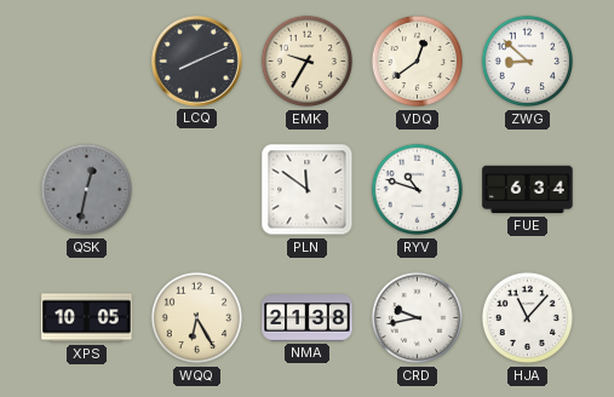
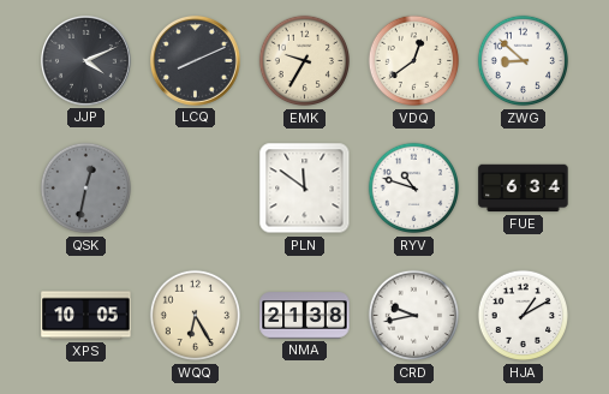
JJP: none -> 4:11
HJA: 11:07 -> 1:10
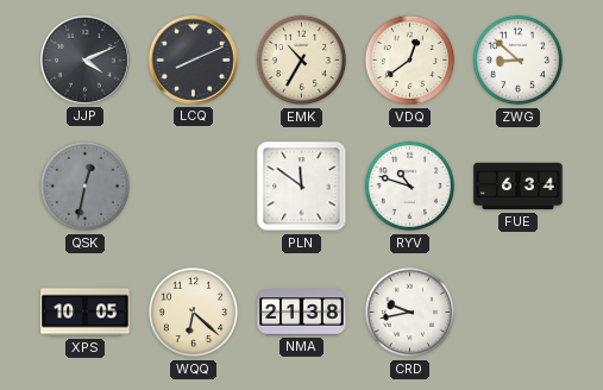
EMK: 9:35 -> 10:35
WQQ: 6:25 -> 6:22
HJA: 1:10 -> none
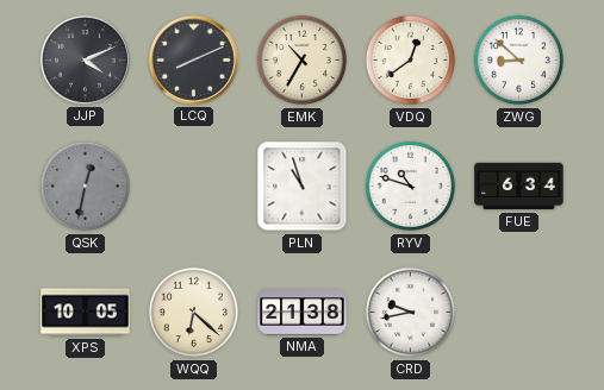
PLN: 11:51 -> 10:57
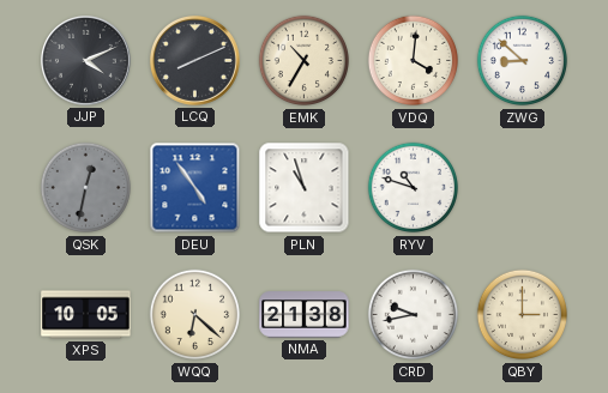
VDQ: 12:39 -> 4:01
DEU: none -> 4:54
FUE: 6:34 -> none
QBY: none -> 3:00
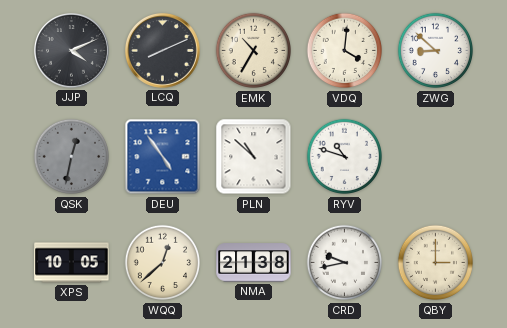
PLN: 10:57 -> 10:52
WQQ: 6:22 -> 12:38
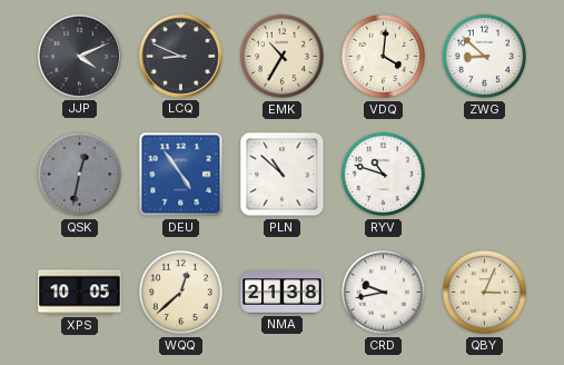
LCQ: 8:11 -> 8:49
QBY: 3:00 -> 3:04
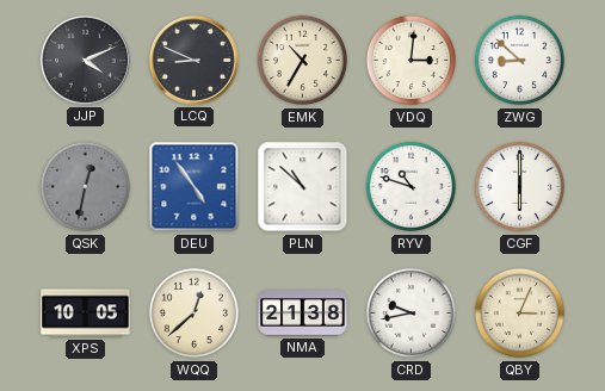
VDQ: 4:01 -> 3:01
CGF: none -> 6:00
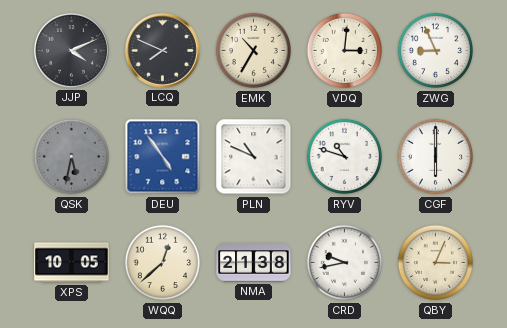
LCQ: 8:49 -> 7:49
ZWG: 8:52 -> 8:56
QSK: 12:32 -> 5:32
PLN: 10:52 -> 10:49
